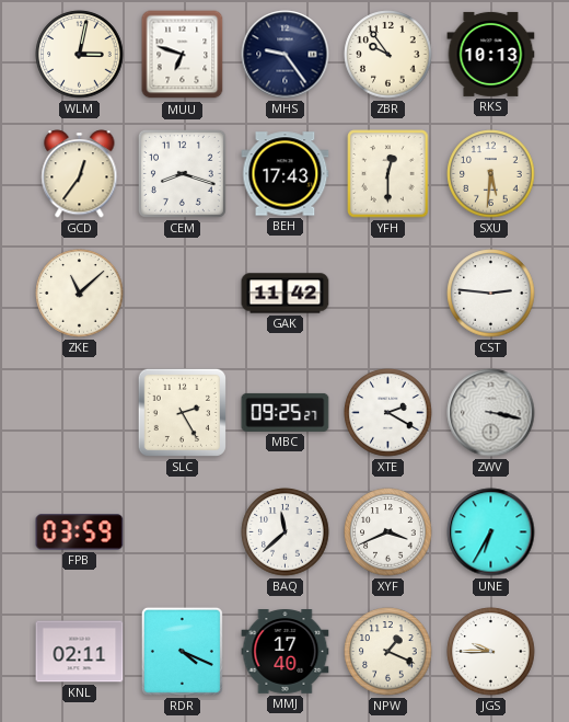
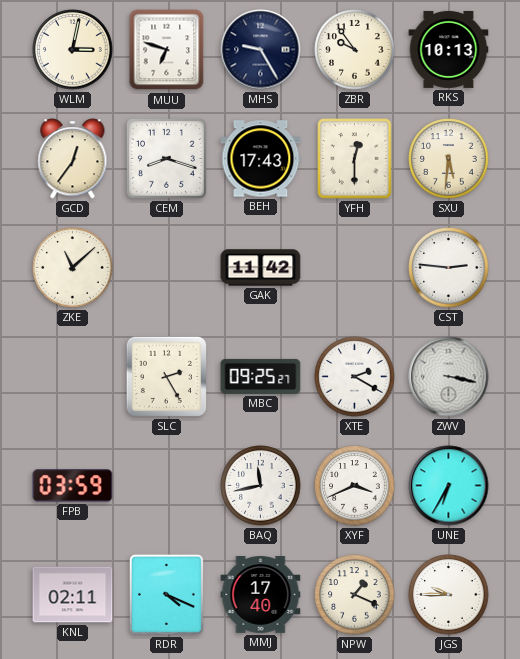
MHS: 9:24 -> 9:25
BAQ: 11:38 -> 11:43
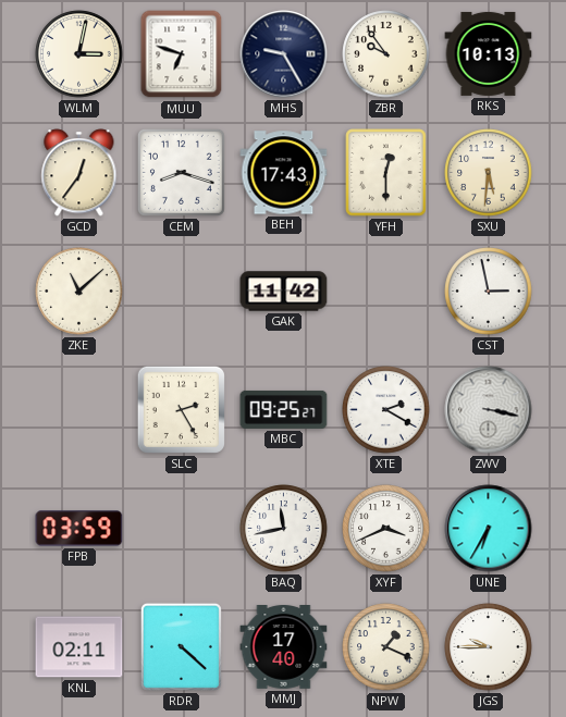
CST: 2:46 -> 2:58
RDR: 4:19 -> 4:22
